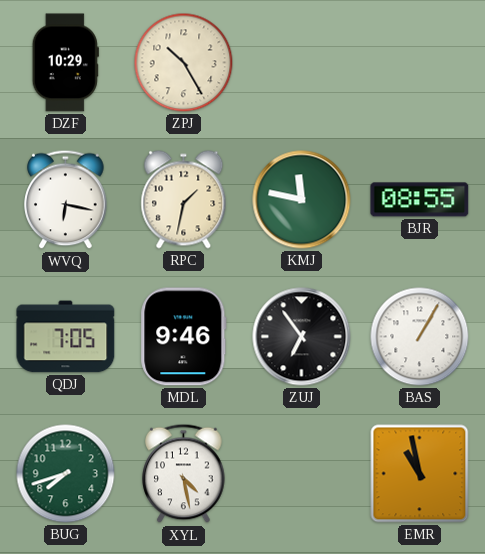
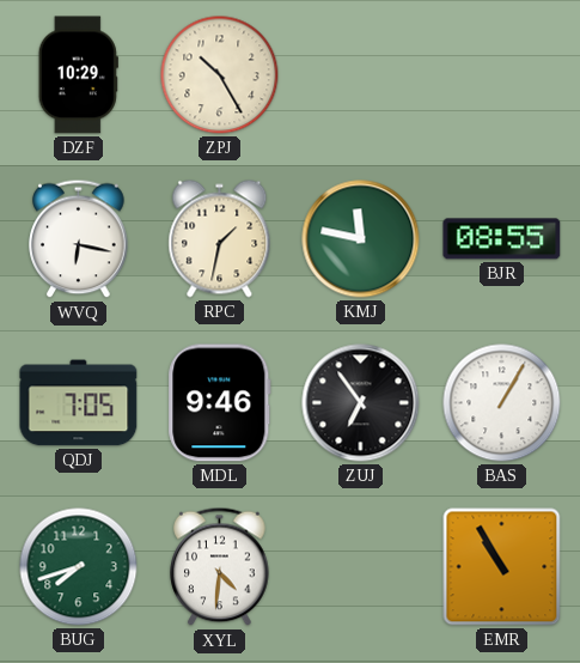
XYL: 4:28 -> 4:31
EMR: 10:58 -> 10:55
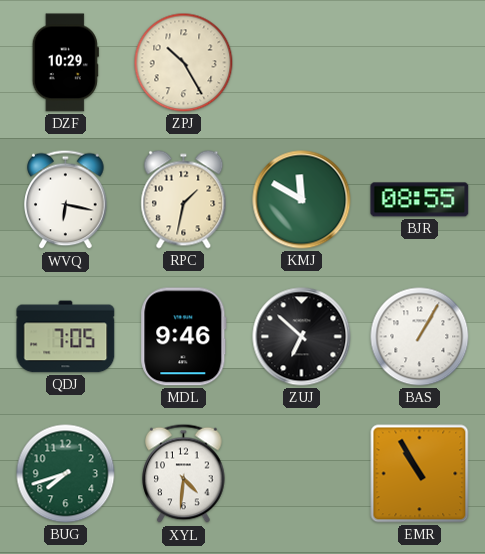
KMJ: 11:47 -> 11:50
ZUJ: 6:54 -> 6:52
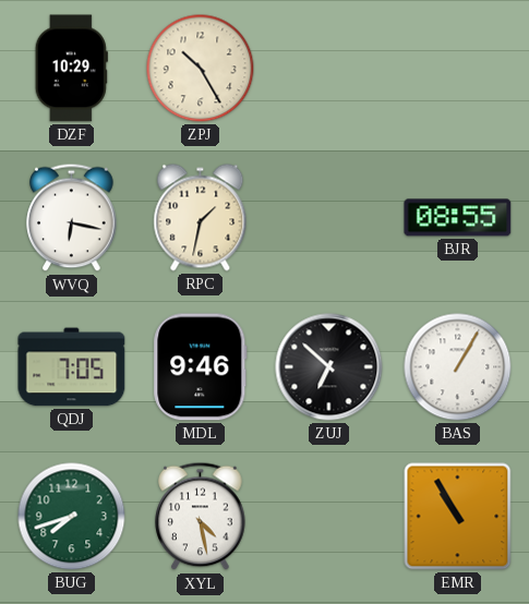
KMJ: 11:50 -> none
XYL: 4:31 -> 4:28
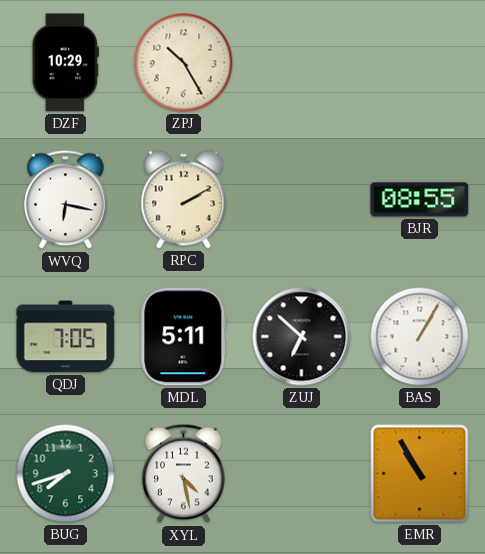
RPC: 1:32 -> 2:10
MDL: 9:46 -> 5:11
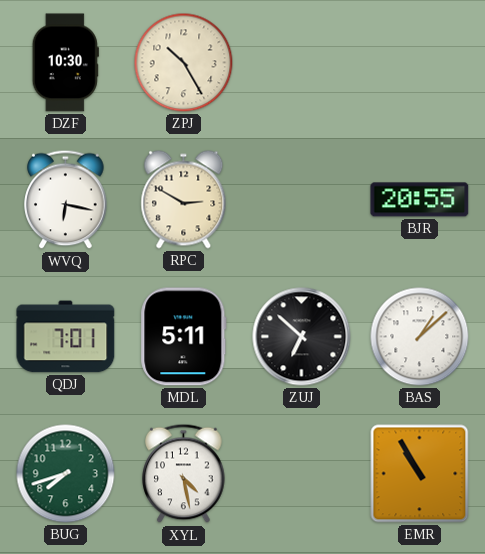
DZF: 10:29 -> 10:30
RPC: 2:10 -> 2:50
BJR: 08:55 -> 20:55
QDJ: 7:05 -> 7:01
BAS: 1:05 -> 1:08
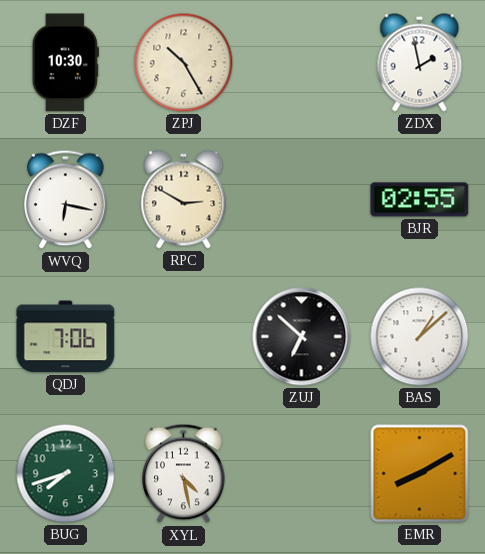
ZDX: none -> 1:58
BJR: 20:55 -> 02:55
QDJ: 7:01 -> 7:06
MDL: 5:11 -> none
EMR: 10:55 -> 8:10
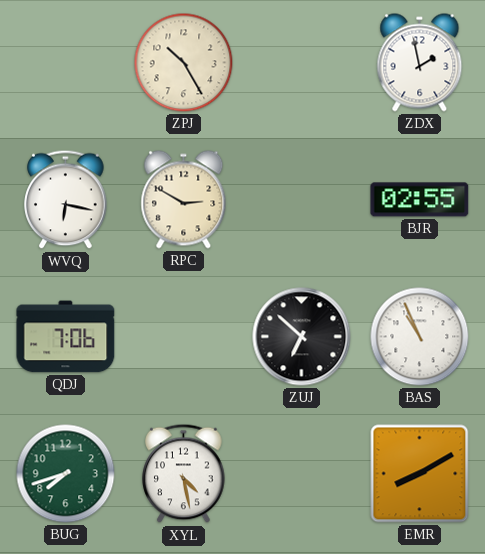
DZF: 10:30 -> none
BAS: 1:08 -> 10:56
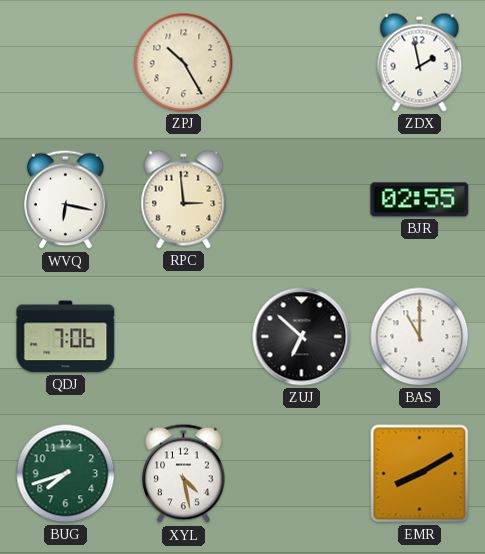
RPC: 2:50 -> 2:59
BAS: 10:56 -> 11:00
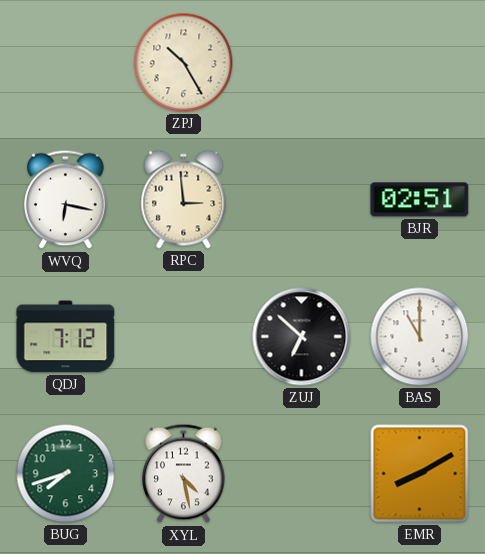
ZDX: 1:58 -> none
BJR: 02:55 -> 02:51
QDJ: 7:06 -> 7:12
